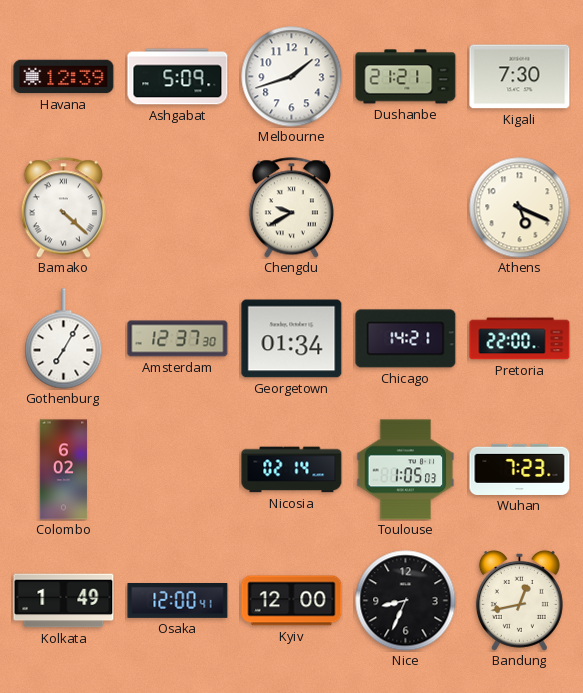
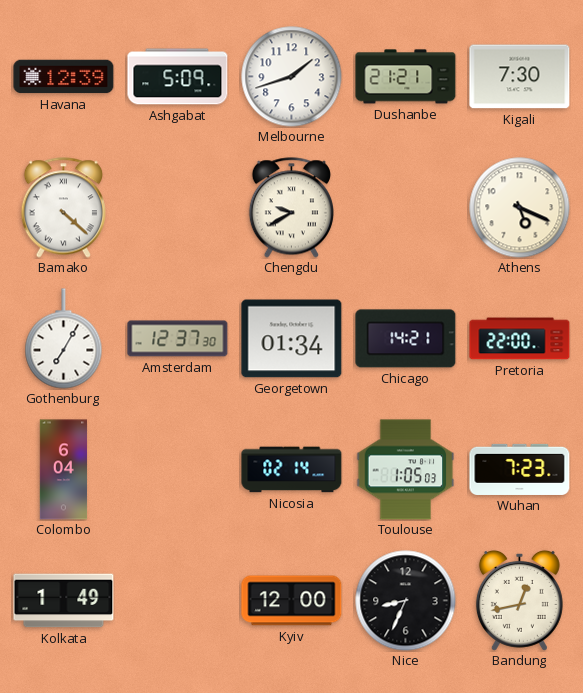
Colombo: 6:02 -> 6:04
Osaka: 12:00 -> none
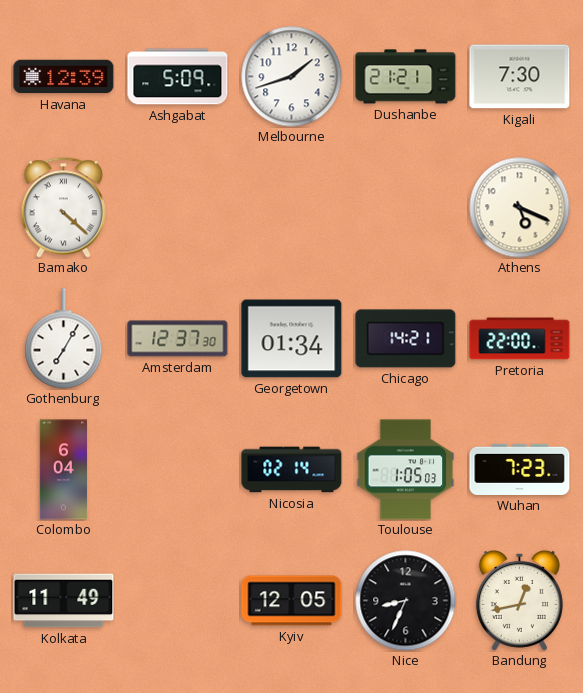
Chengdu: 9:40 -> none
Kolkata: 1:49 -> 11:49
Kyiv: 12:00 -> 12:05
